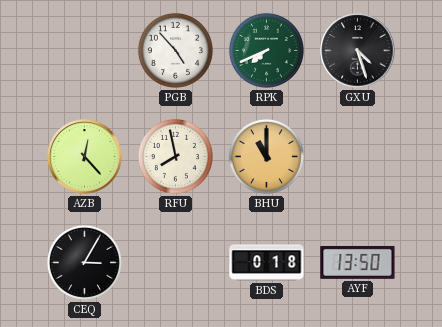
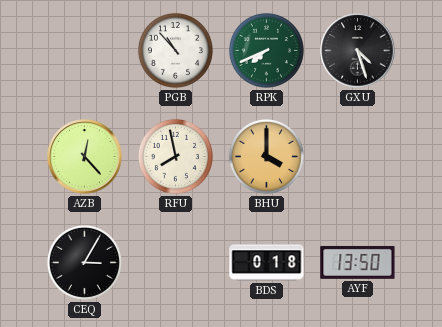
PGB: 4:53 -> 10:53
BHU: 11:00 -> 4:00
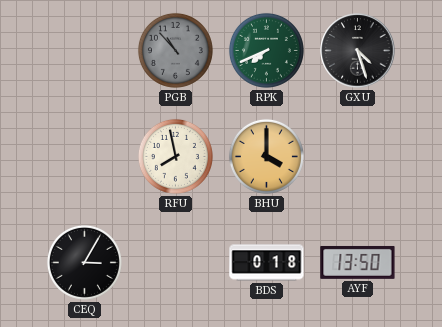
PGB dial: white -> grey
AZB: 12:23 -> none
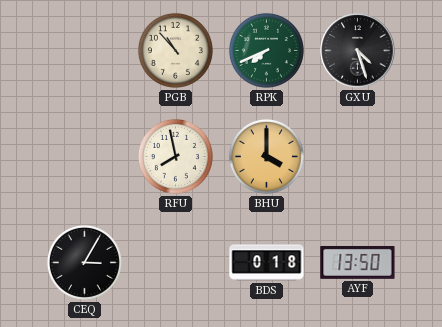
PGB dial: grey -> cream
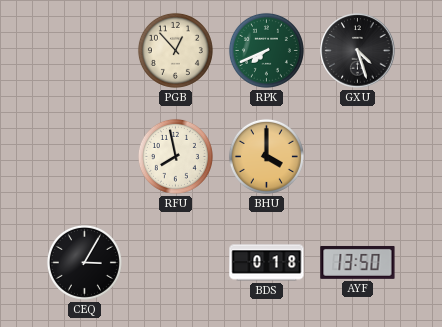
PGB: 10:53 -> 12:53
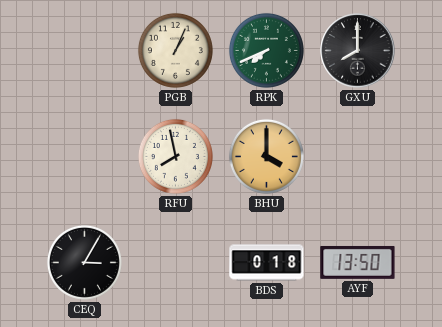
PGB: 12:53 -> 1:04
GXU: 4:27 -> 8:00
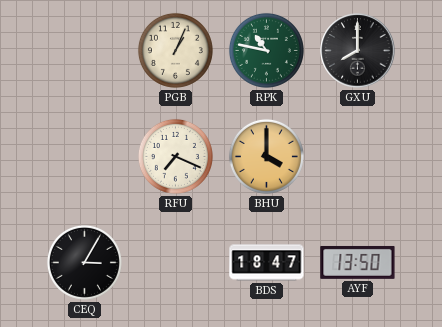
RPK: 7:41 -> 10:47
RFU: 7:58 -> 7:19
BDS: 0:18 -> 18:47
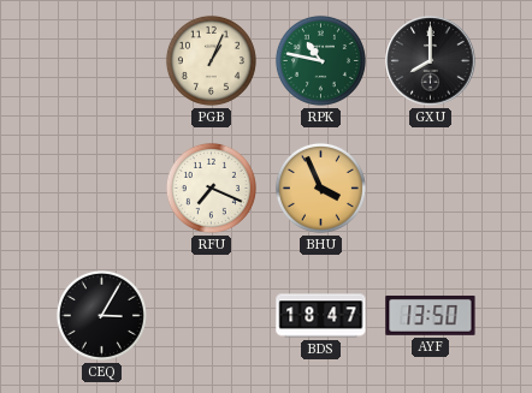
BHU: 4:00 -> 3:56
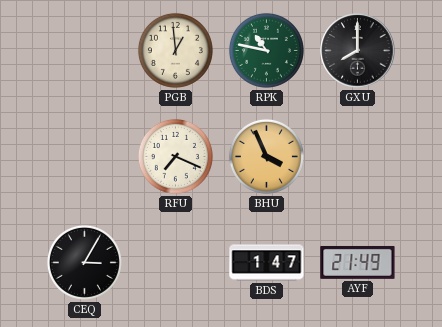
PGB: 1:04 -> 12:59
BDS: 18:47 -> 1:47
AYF: 13:50 -> 21:49
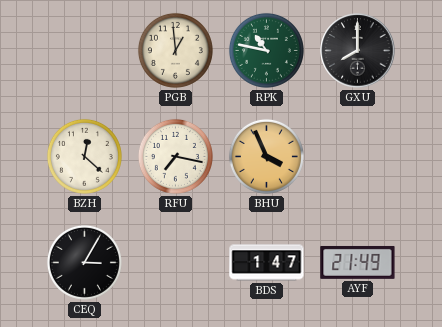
BZH: none -> 12:22
RFU: 7:19 -> 7:17
